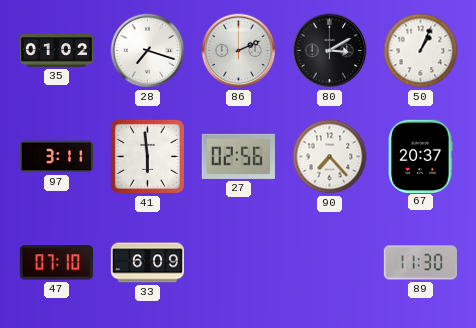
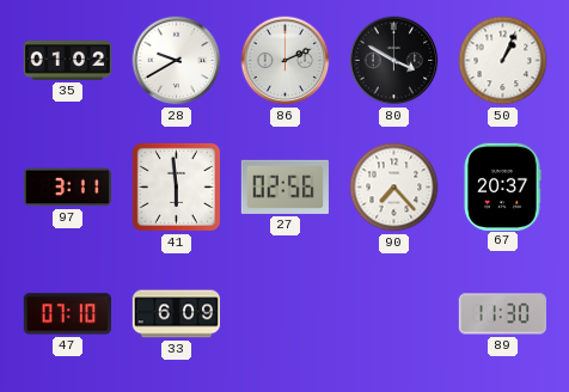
28: 7:18 -> 9:40
80: 3:10 -> 3:50
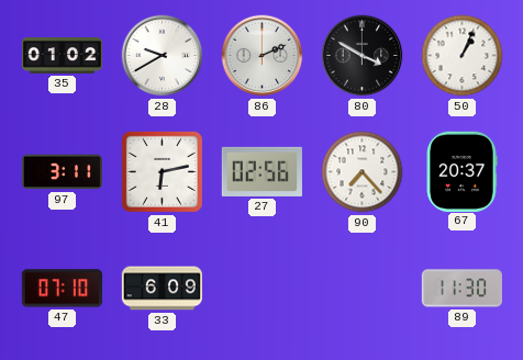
41: 5:59 -> 6:13
